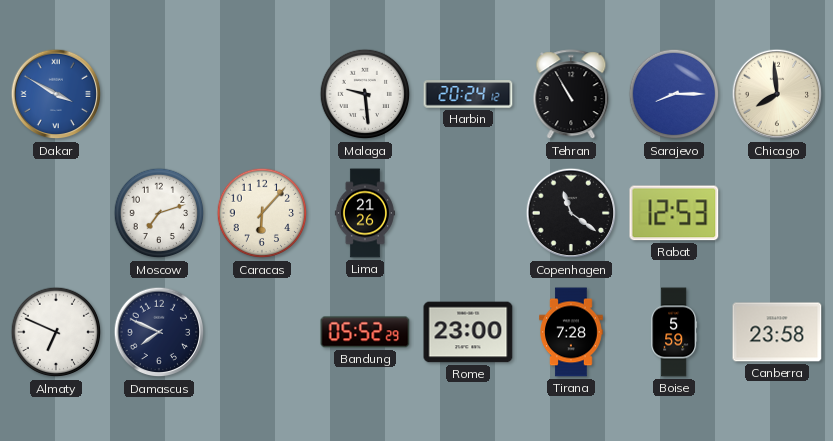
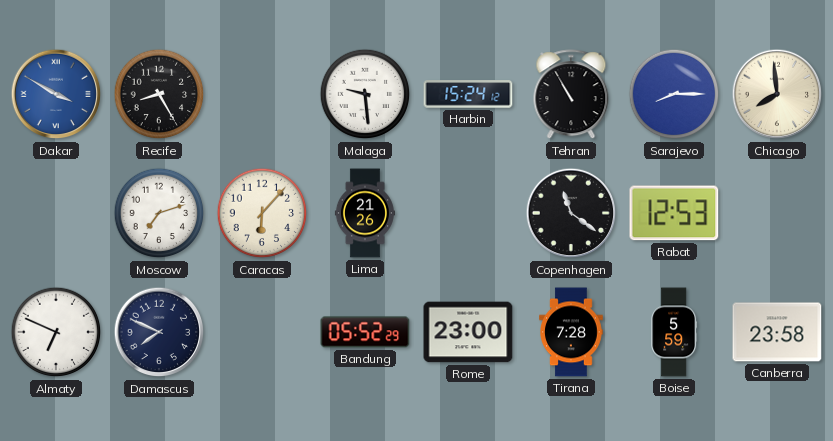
Recife: none -> 8:25
Harbin: 20:24 -> 15:24
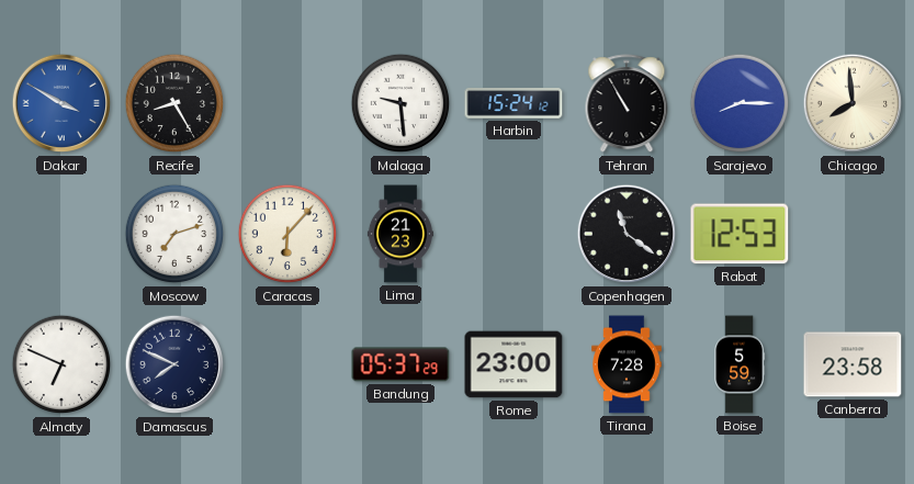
Lima: 21:26 -> 21:23
Bandung: 05:52 -> 05:37
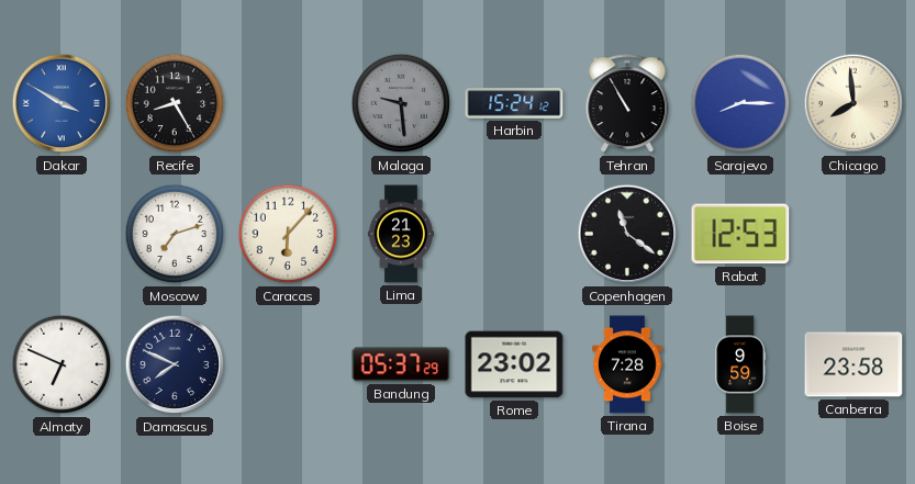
Malaga dial: white -> grey
Rome: 23:00 -> 23:02
Boise: 5:59 -> 9:59
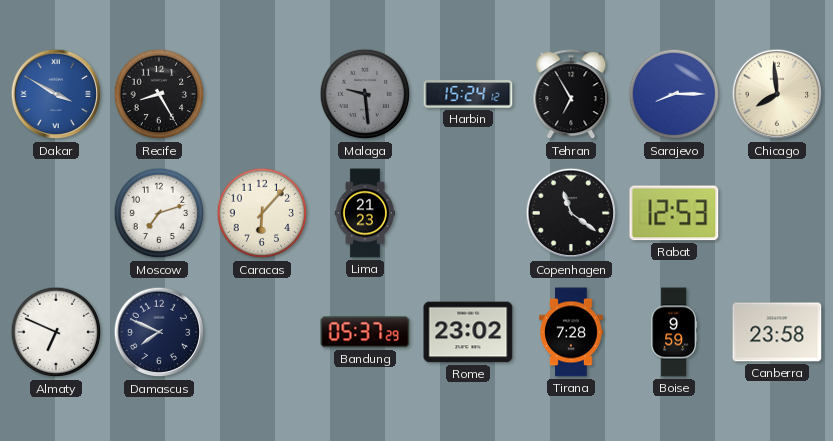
Tehran: 10:55 -> 6:55
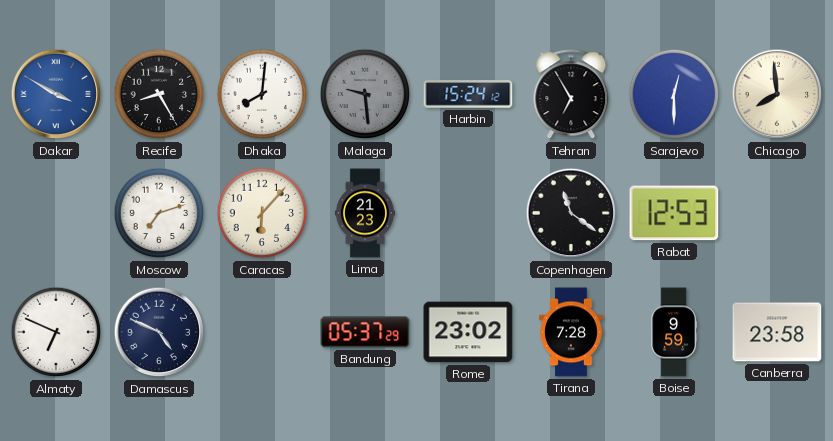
Dhaka: none -> 8:01
Sarajevo: 8:15 -> 12:30
Damascus: 7:49 -> 4:49
